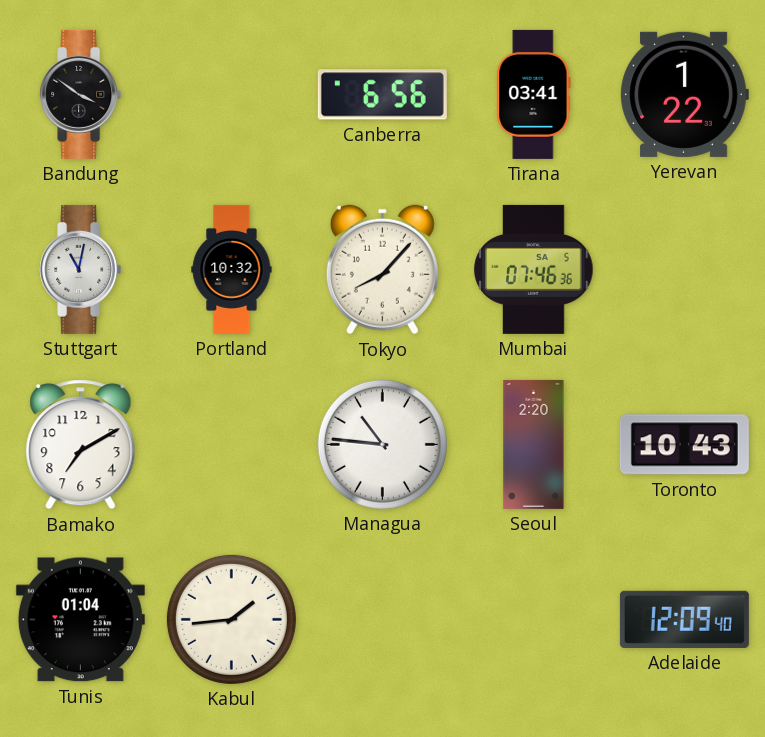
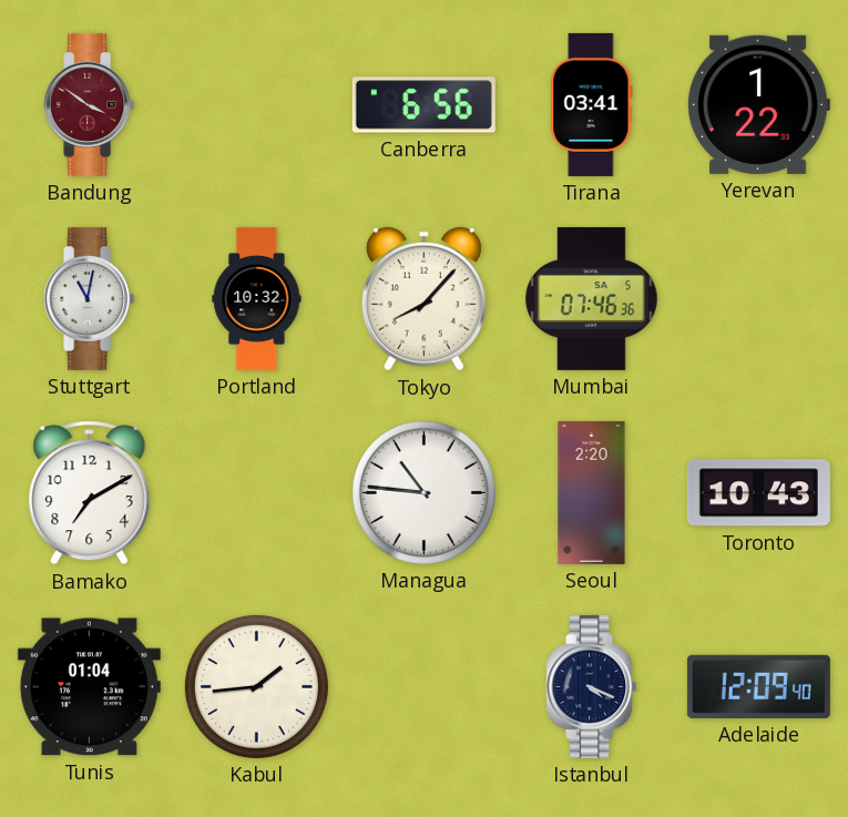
Bandung dial: black -> burgundy
Istanbul: none -> 4:19
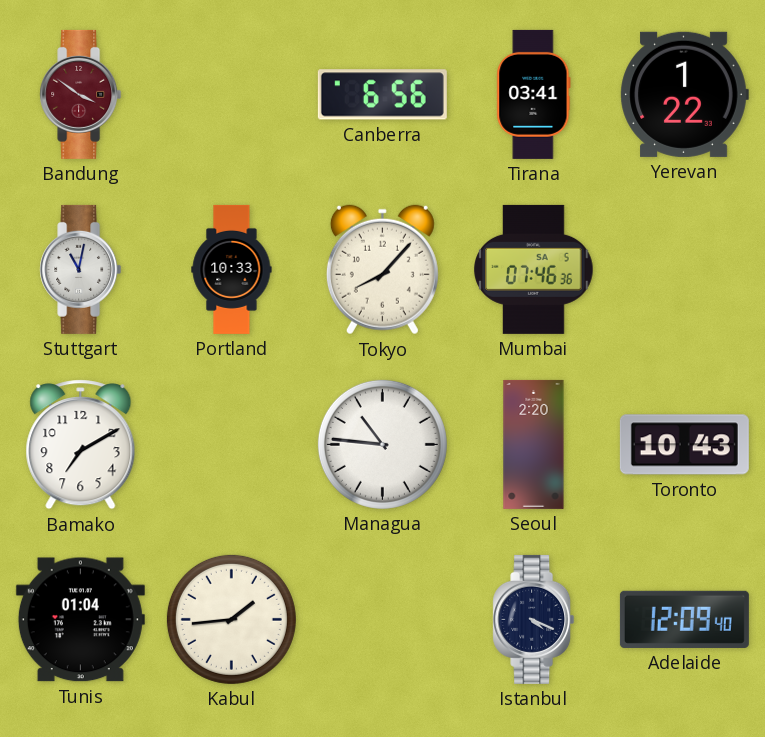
Portland: 10:32 -> 10:33
